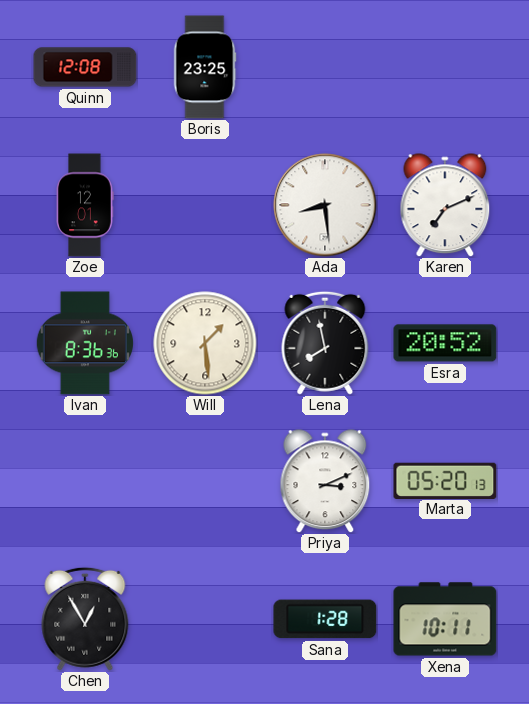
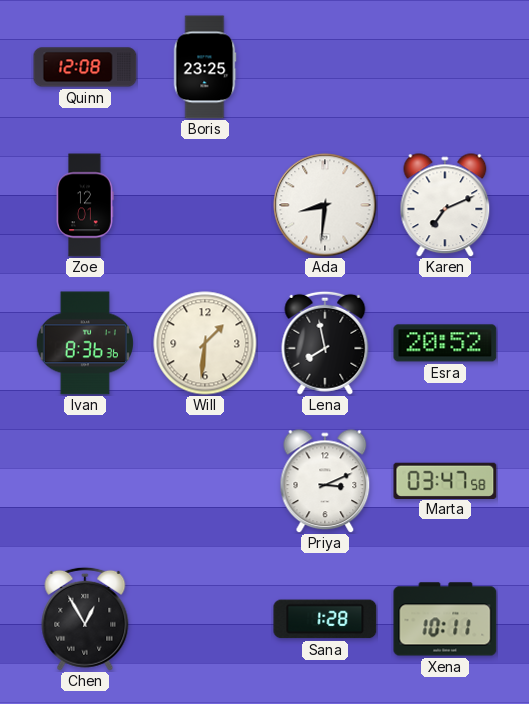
Ada: 8:29 -> 8:31
Will: 1:29 -> 1:31
Marta: 05:20 -> 03:47
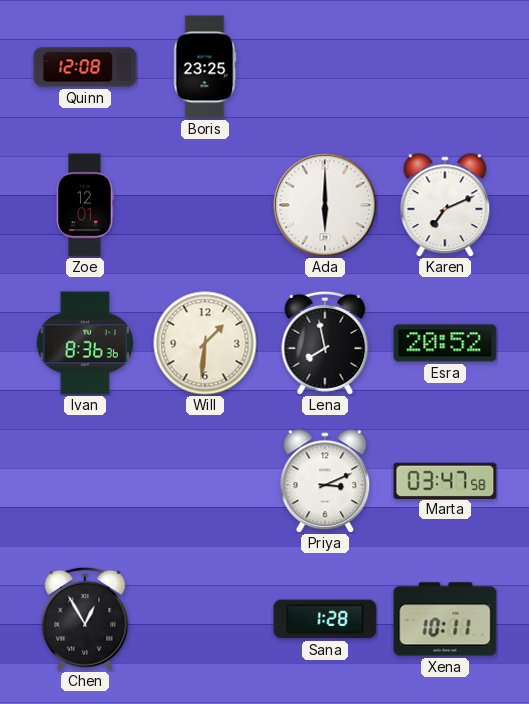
Ada: 8:31 -> 6:00
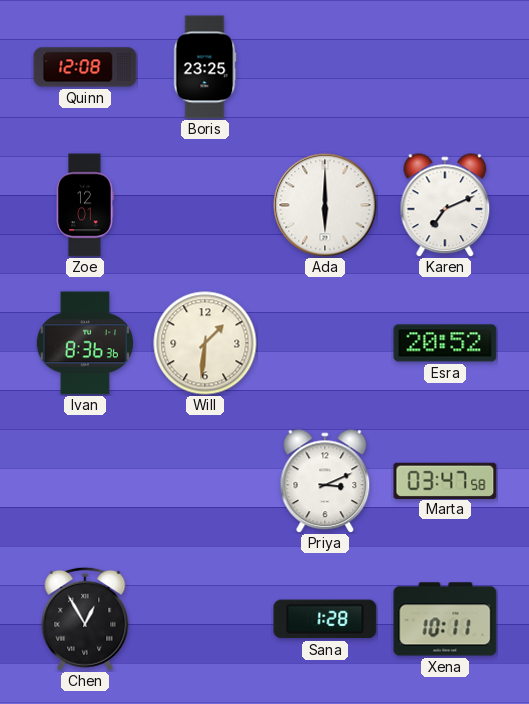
Lena: 7:58 -> none
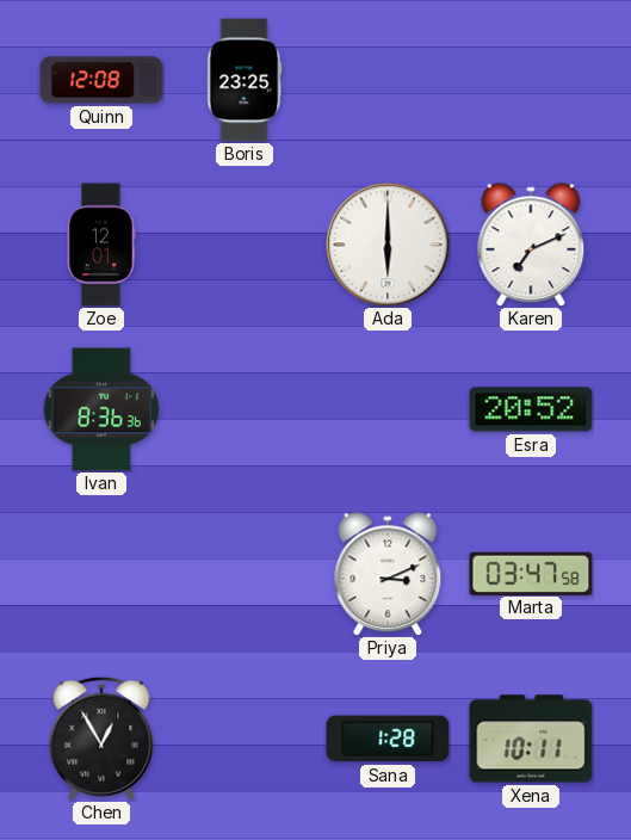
Will: 1:31 -> none
